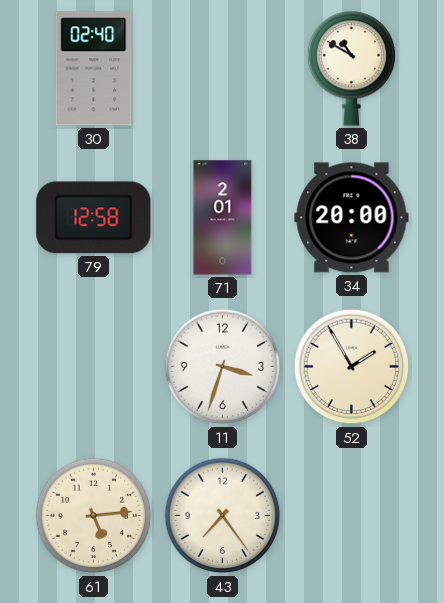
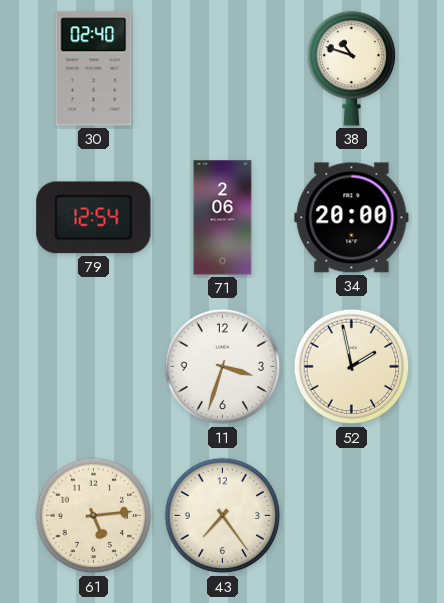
38: 10:50 -> 10:48
79: 12:58 -> 12:54
71: 2:01 -> 2:06
52: 1:55 -> 1:58
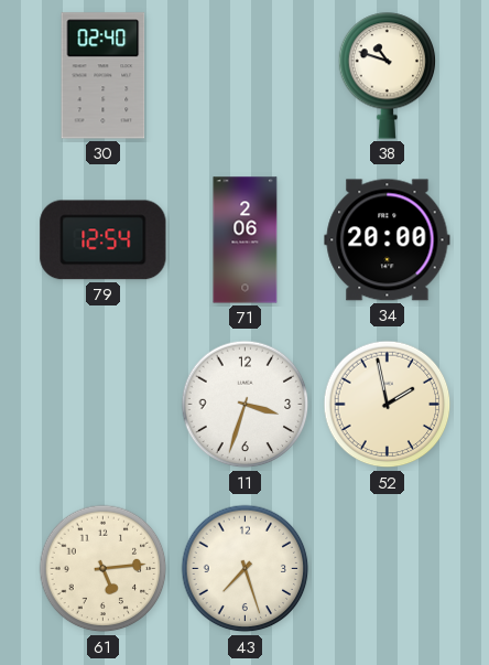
43: 7:24 -> 7:27
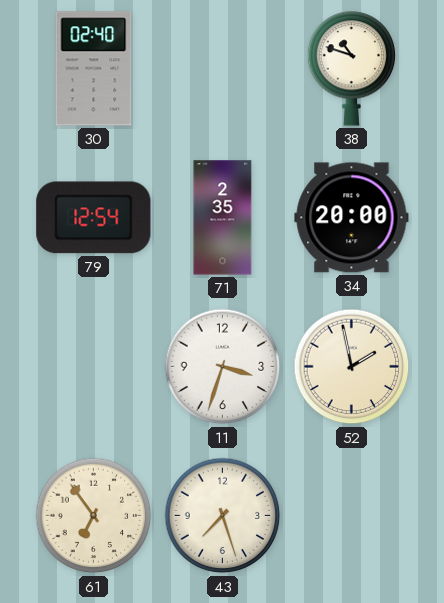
71: 2:06 -> 2:35
61: 5:14 -> 6:54
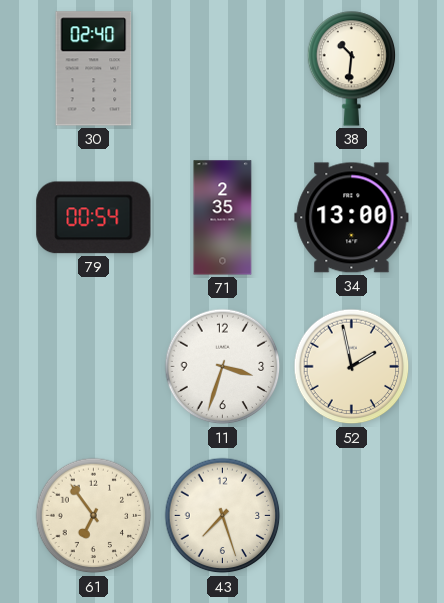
38: 10:48 -> 10:31
79: 12:54 -> 00:54
34: 20:00 -> 13:00
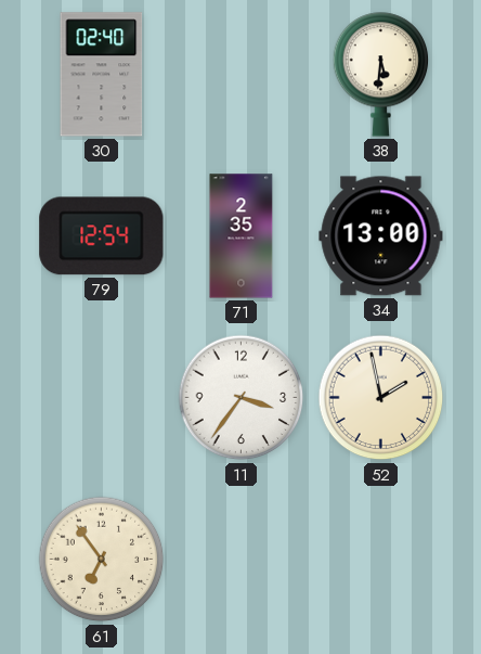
38: 10:31 -> 5:31
79: 00:54 -> 12:54
11: 3:33 -> 3:36
43: 7:27 -> none
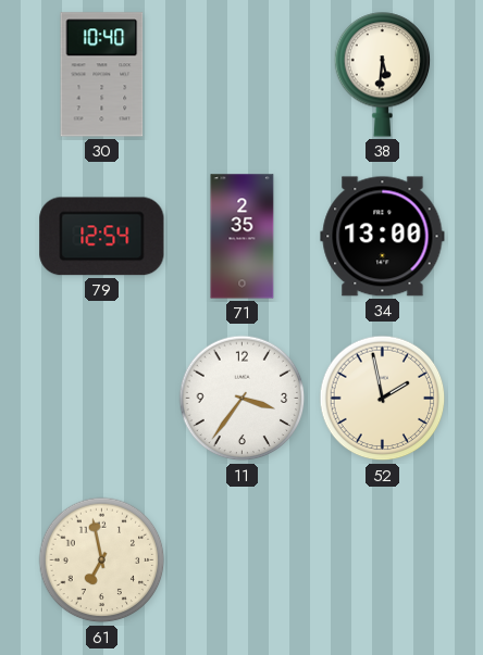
30: 02:40 -> 10:40
61: 6:54 -> 6:58
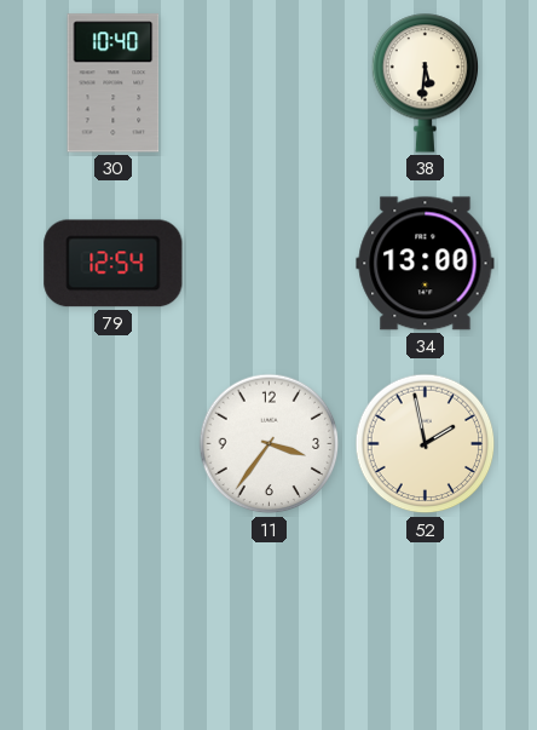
71: 2:35 -> none
61: 6:58 -> none
